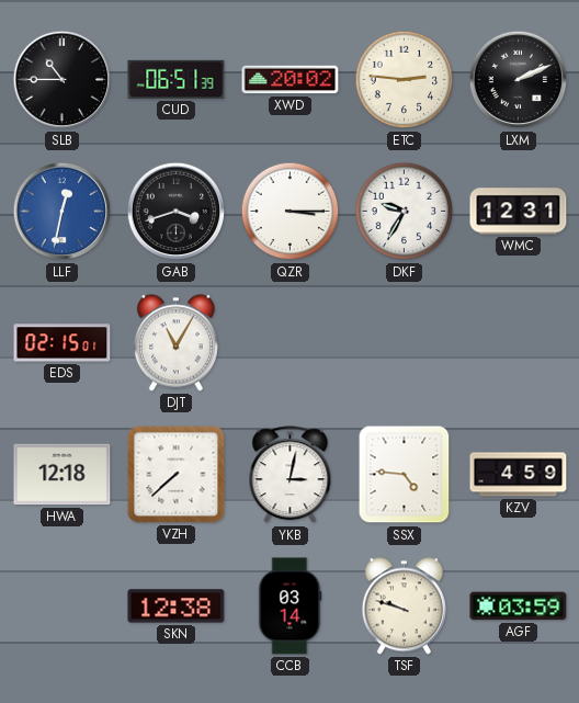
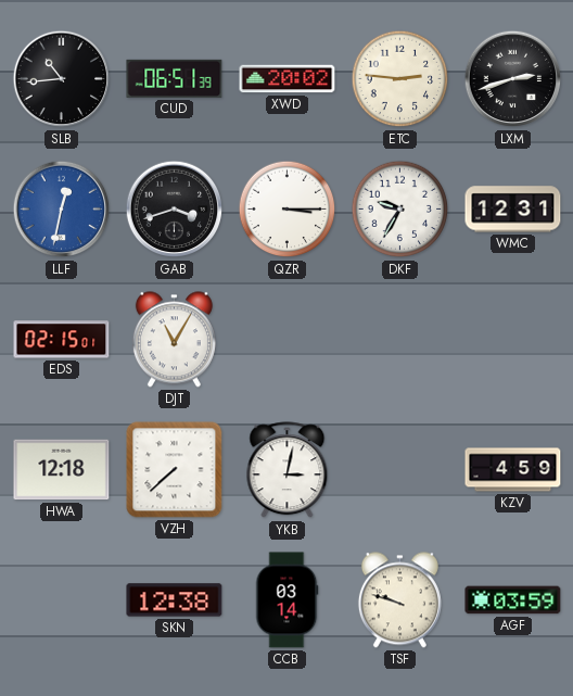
SLB: 10:45 -> 10:44
LXM: 2:11 -> 2:42
SSX: 4:46 -> none
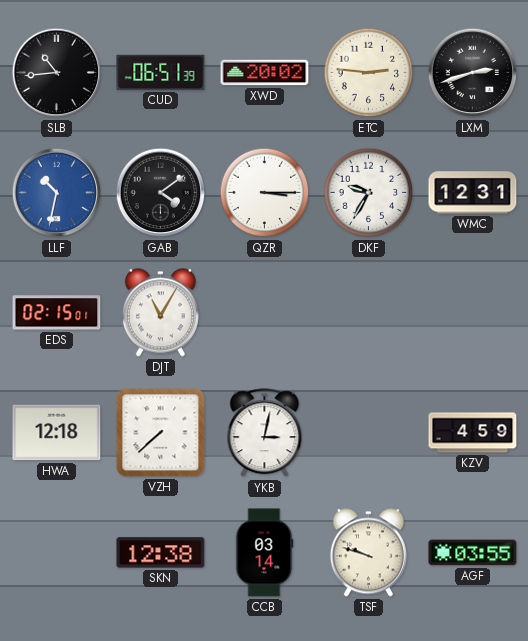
LLF: 12:32 -> 10:32
GAB: 3:42 -> 4:09
AGF: 03:59 -> 03:55
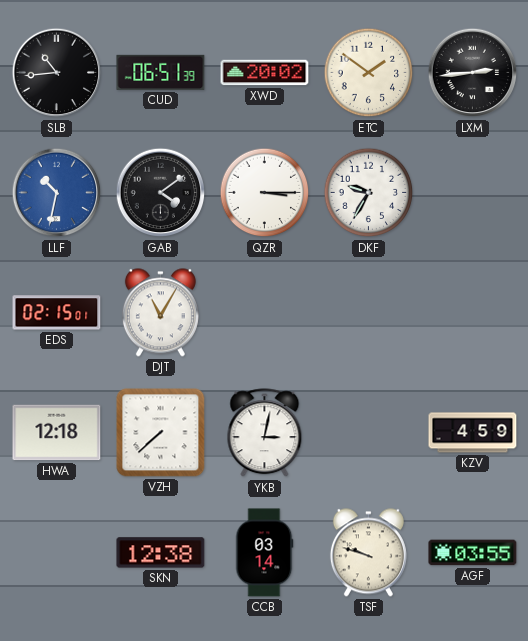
ETC: 2:46 -> 1:51
LXM: 2:42 -> 2:44
WMC: 12:31 -> none
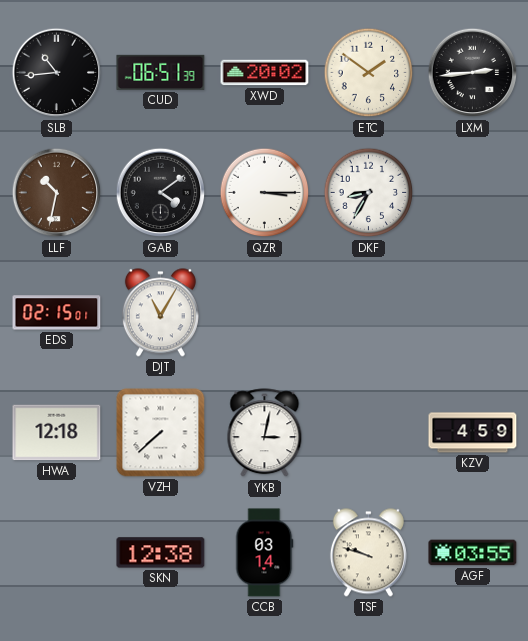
LLF dial: blue -> brown
DKF: 9:35 -> 8:35
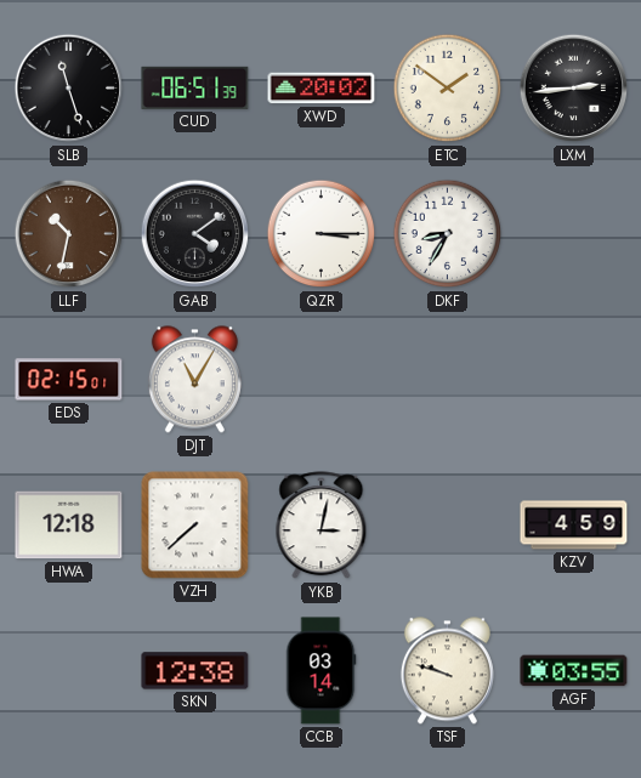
SLB: 10:44 -> 11:27
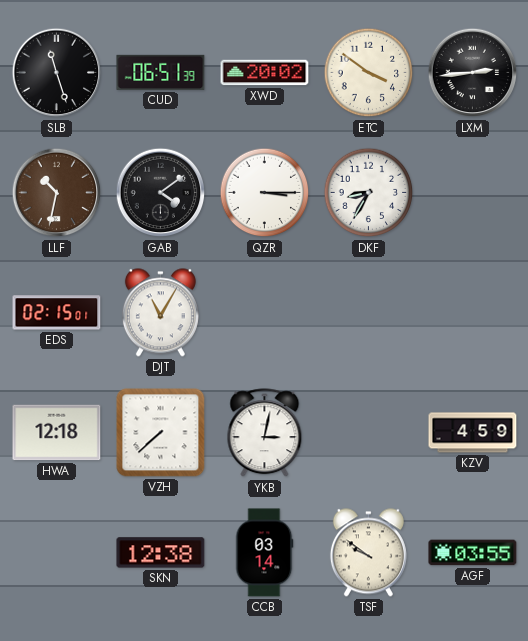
ETC: 1:51 -> 3:51
TSF: 9:48 -> 9:51
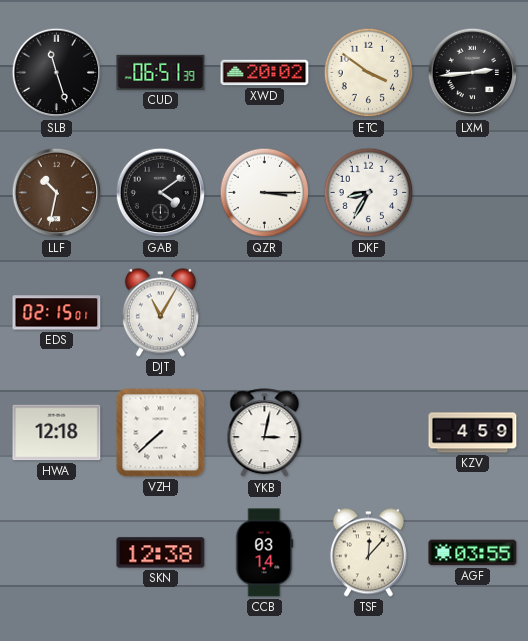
TSF: 9:51 -> 12:07
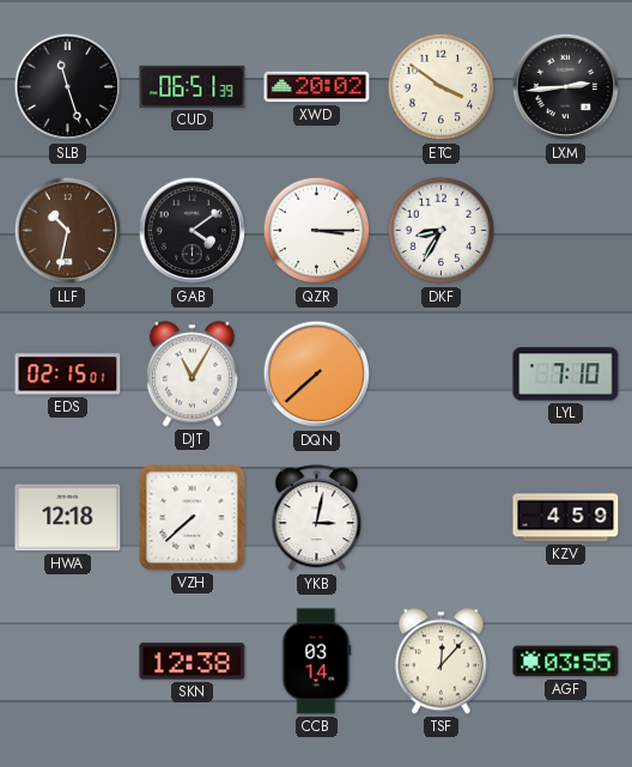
DQN: none -> 7:38
LYL: none -> 7:10
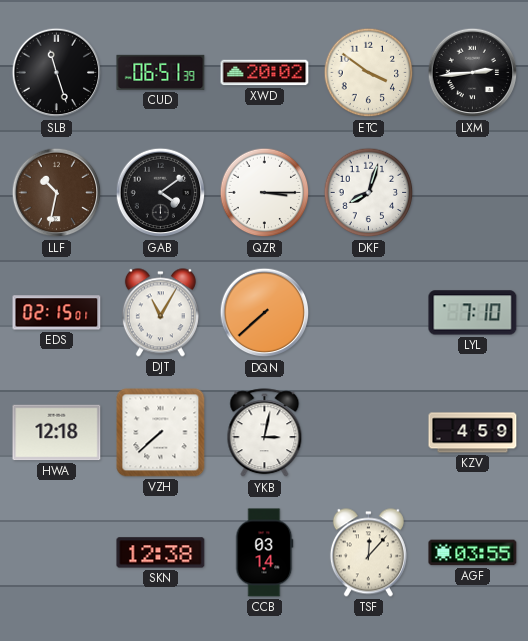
DKF: 8:35 -> 8:03
